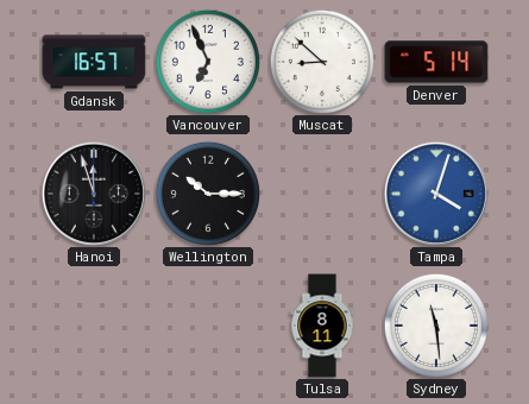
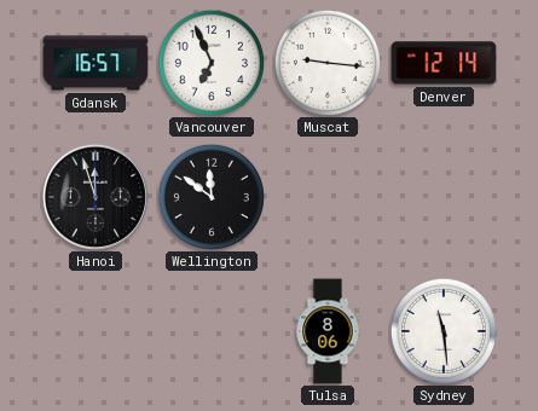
Muscat: 8:52 -> 9:16
Denver: 5:14 -> 12:14
Wellington: 10:15 -> 11:51
Tampa: 4:03 -> none
Tulsa: 8:11 -> 8:06
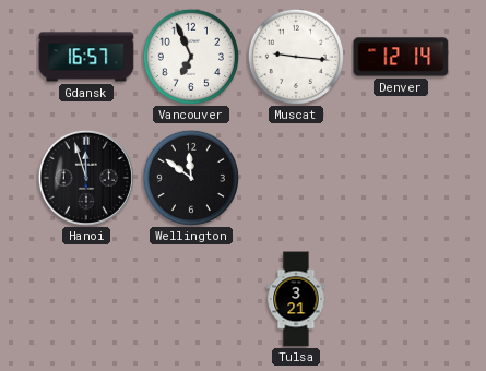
Tulsa: 8:06 -> 3:21
Sydney: 11:29 -> none
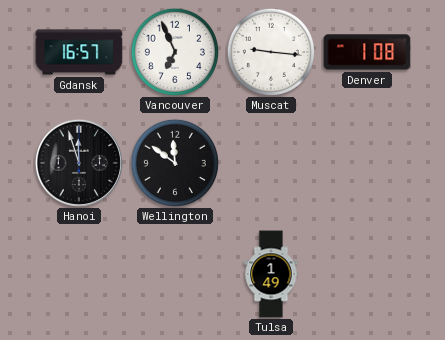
Denver: 12:14 -> 1:08
Tulsa: 3:21 -> 1:49
